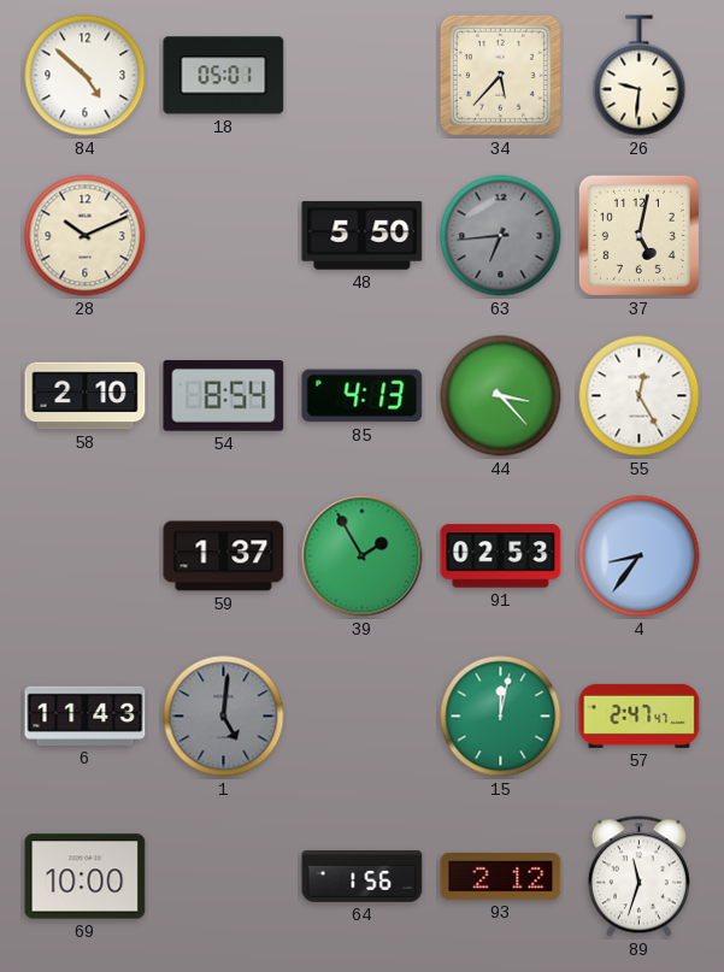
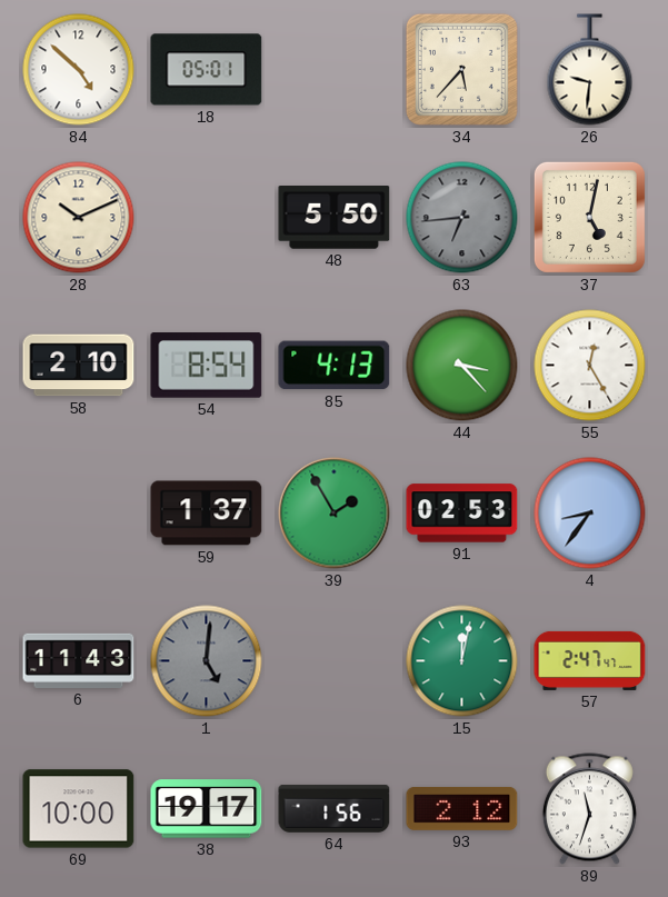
38: none -> 19:17
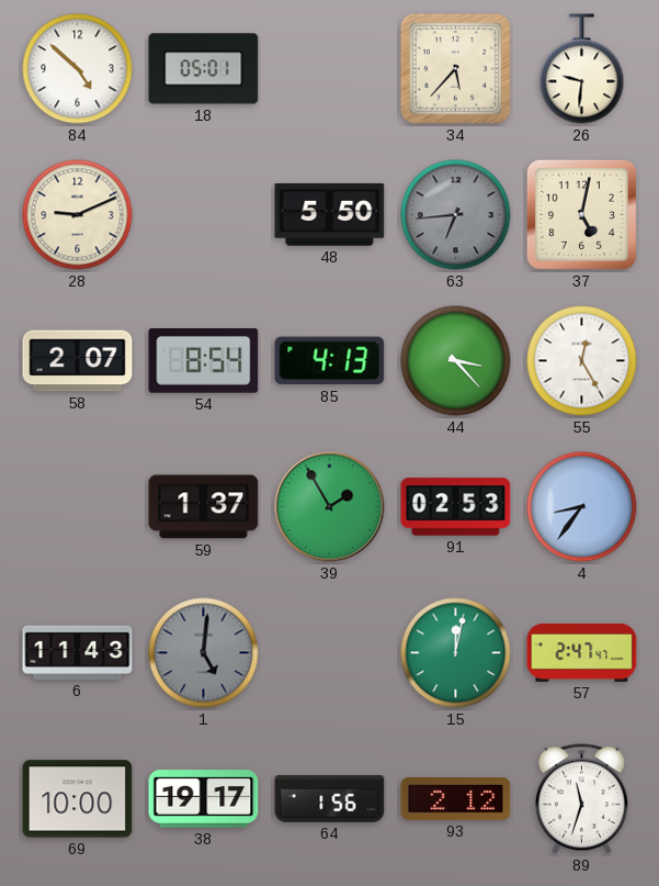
28: 10:11 -> 9:11
58: 2:10 -> 2:07
